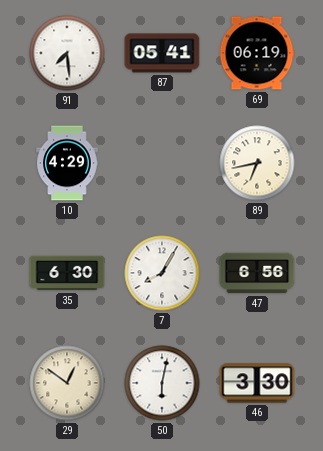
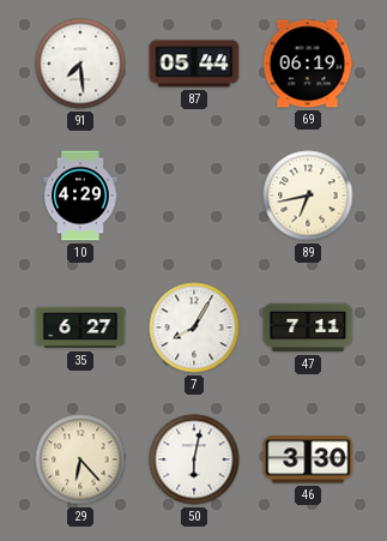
87: 05:41 -> 05:44
35: 6:30 -> 6:27
47: 6:56 -> 7:11
29: 12:51 -> 6:23
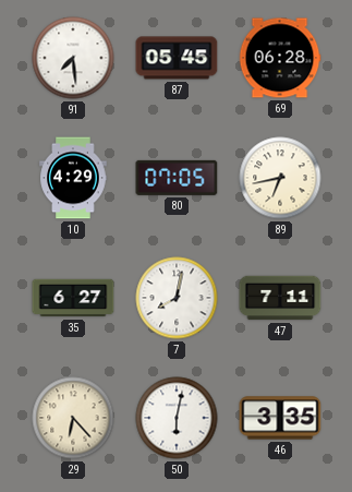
87: 05:44 -> 05:45
69: 06:19 -> 06:28
80: none -> 07:05
7: 8:05 -> 8:02
46: 3:30 -> 3:35
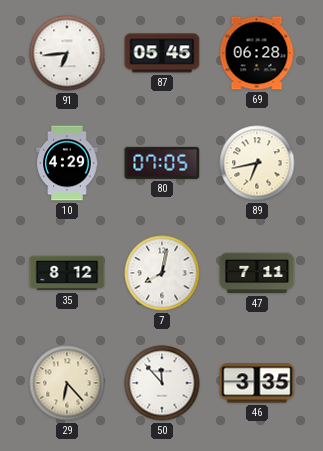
91: 7:29 -> 6:44
35: 6:27 -> 8:12
50: 6:02 -> 11:53
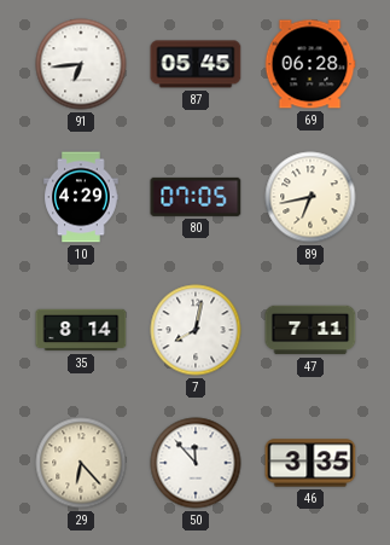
35: 8:12 -> 8:14
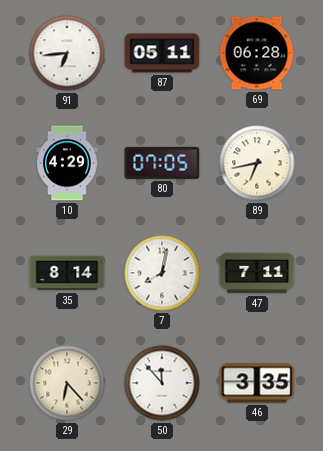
87: 05:45 -> 05:11
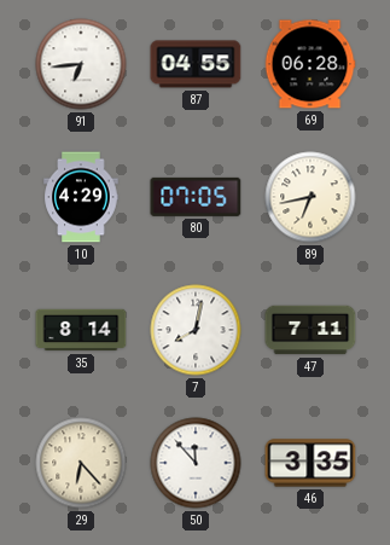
87: 05:11 -> 04:55
